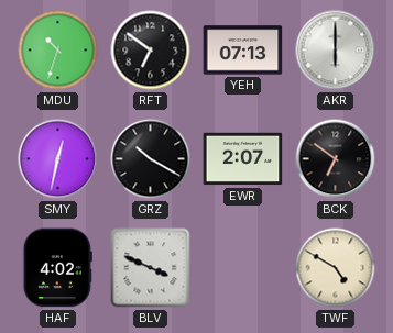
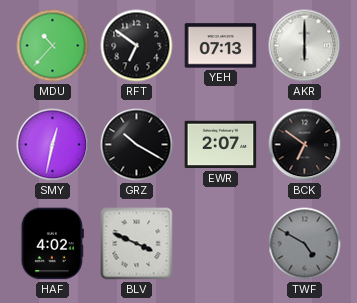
MDU: 10:33 -> 10:37
TWF dial: cream -> grey
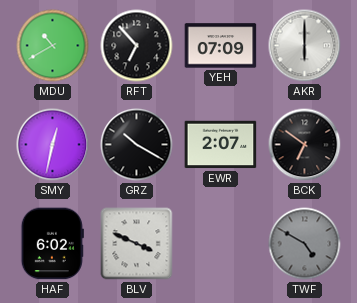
MDU: 10:37 -> 10:40
RFT: 6:51 -> 6:53
YEH: 07:13 -> 07:09
HAF: 4:02 -> 6:02
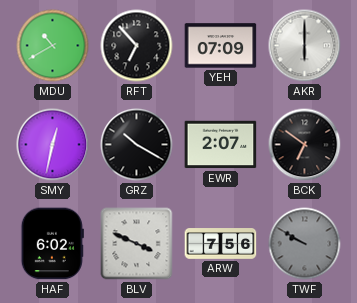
ARW: none -> 7:56
TWF: 4:50 -> 9:50
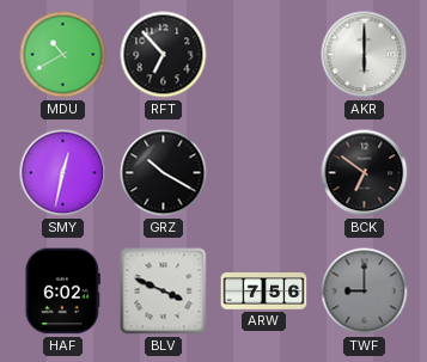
YEH: 07:09 -> none
EWR: 2:07 -> none
TWF: 9:50 -> 9:00
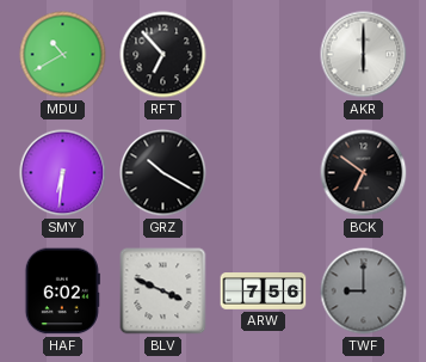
SMY: 12:32 -> 6:31
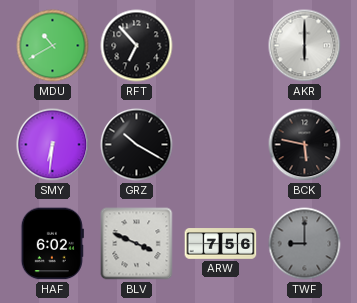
BCK: 6:51 -> 5:47
